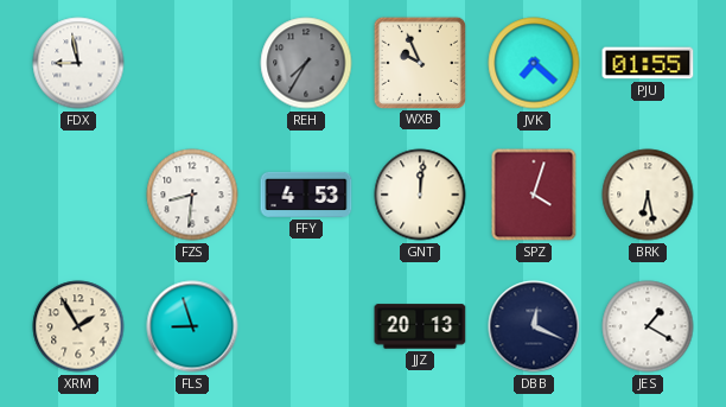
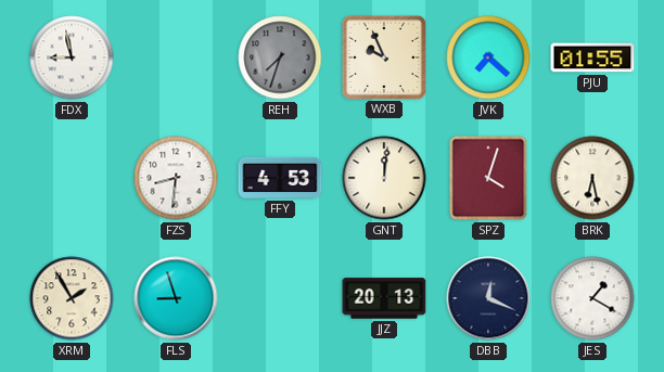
REH: 7:35 -> 7:33
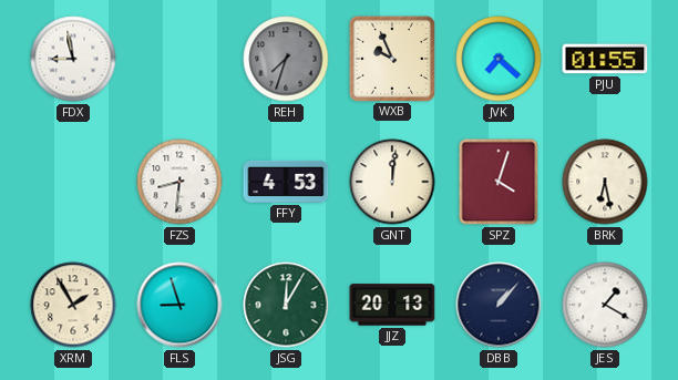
JSG: none -> 12:05
DBB: 12:19 -> 1:07
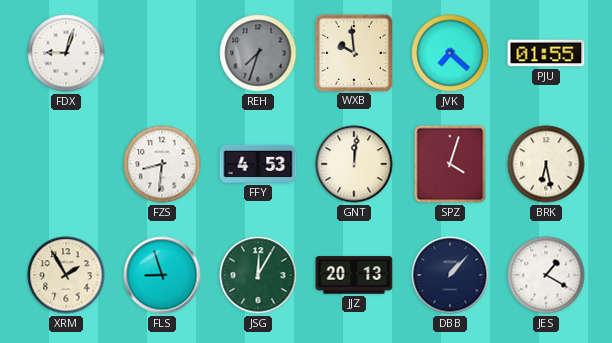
FDX: 8:58 -> 9:03
WXB: 9:56 -> 9:59
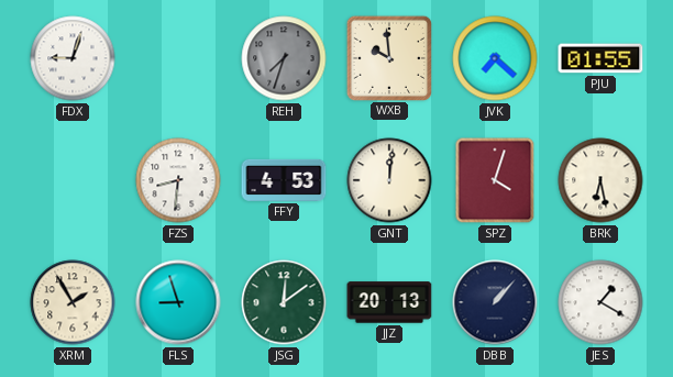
JSG: 12:05 -> 12:09
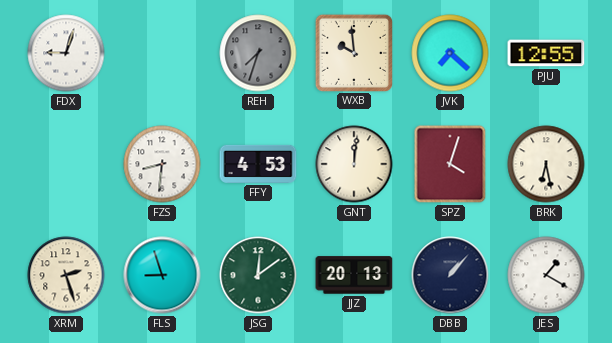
PJU: 01:55 -> 12:55
XRM: 1:55 -> 2:27
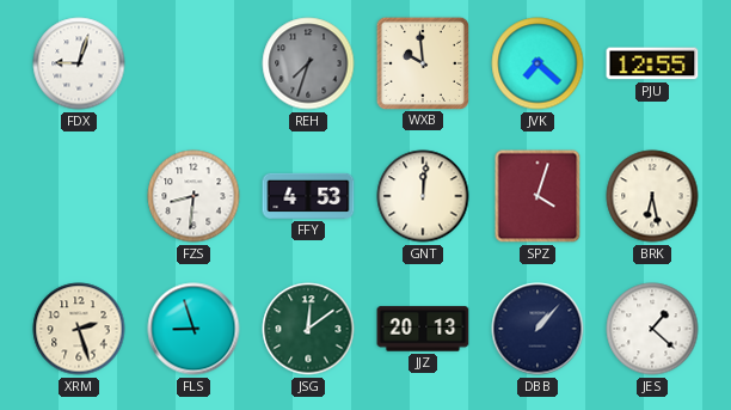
JES: 1:20 -> 1:22
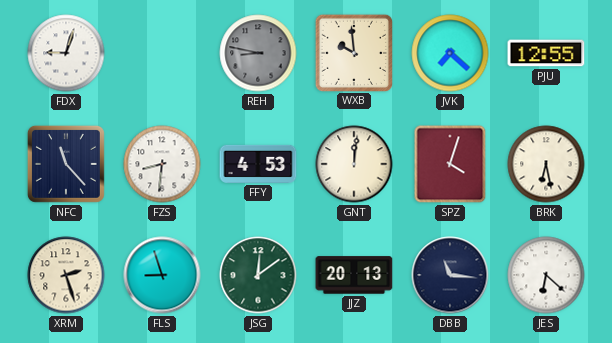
REH: 7:33 -> 8:47
NFC: none -> 11:23
DBB: 1:07 -> 11:16
JES: 1:22 -> 6:22
